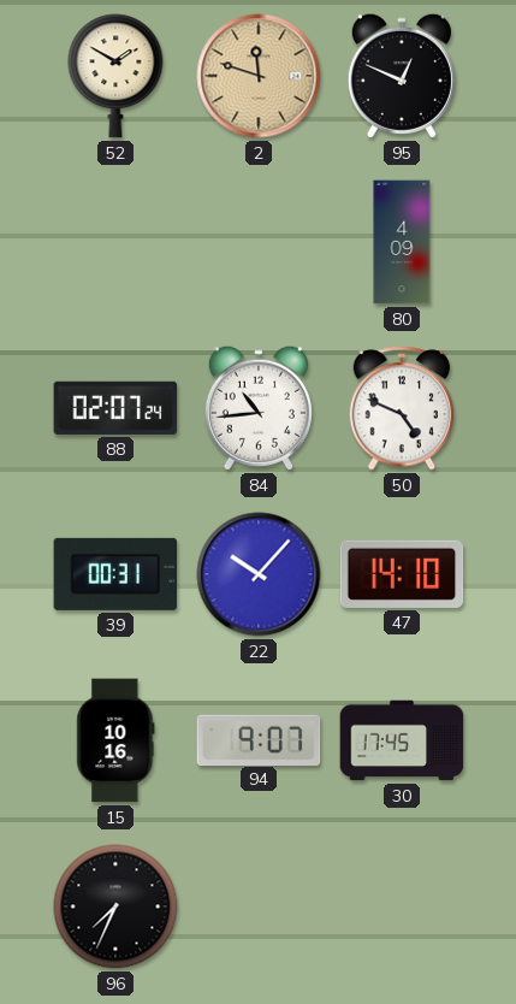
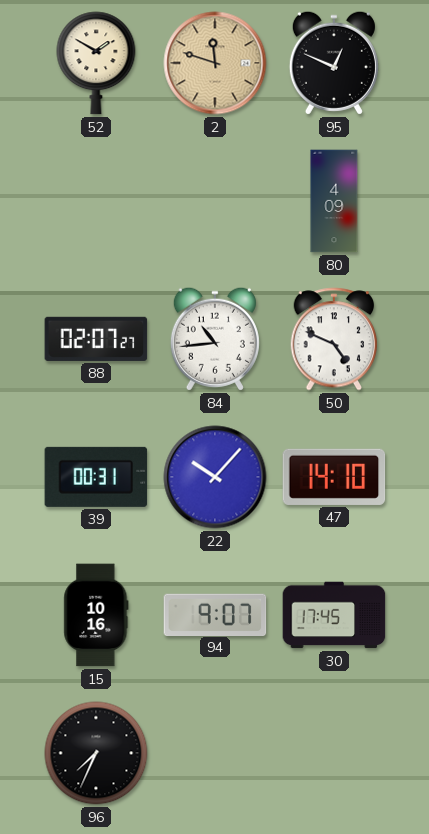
88: 02:07:24 -> 02:07:27
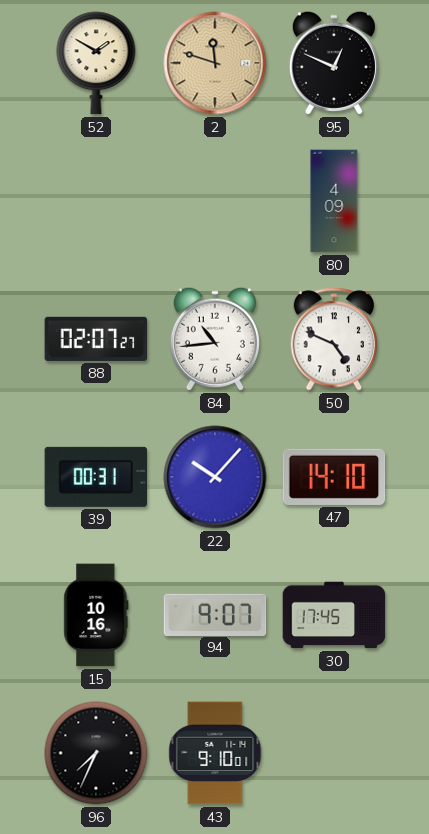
43: none -> 9:10
